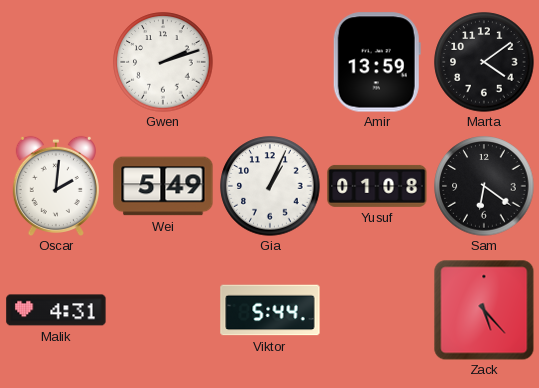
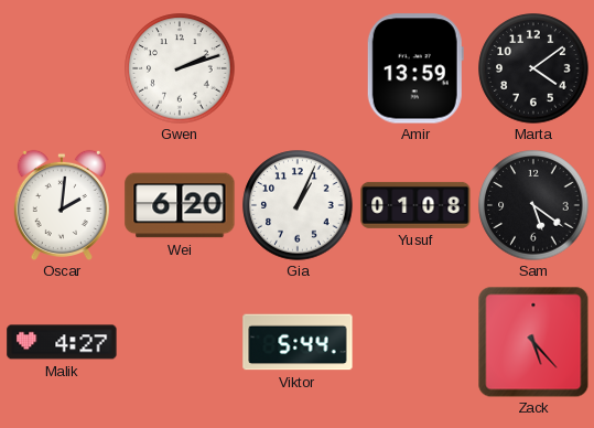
Wei: 5:49 -> 6:20
Sam: 6:21 -> 5:21
Malik: 4:31 -> 4:27
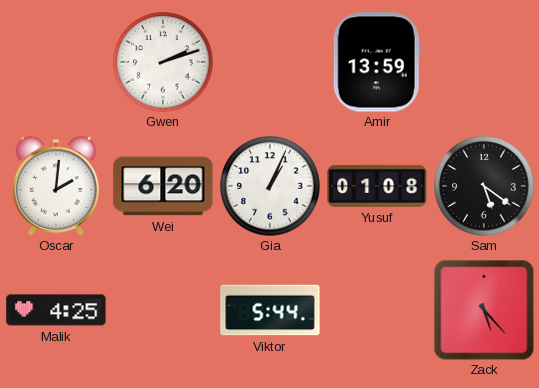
Marta: 4:09 -> none
Malik: 4:27 -> 4:25
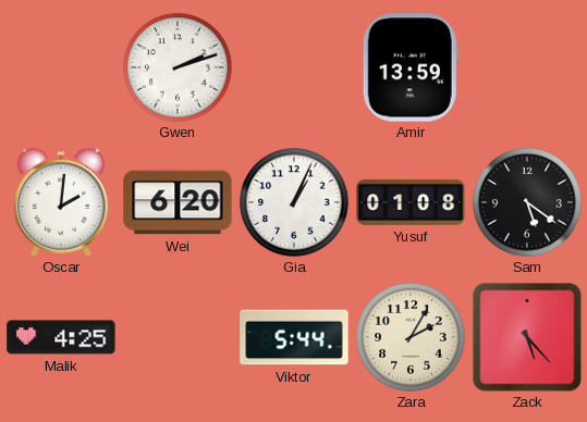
Zara: none -> 2:05
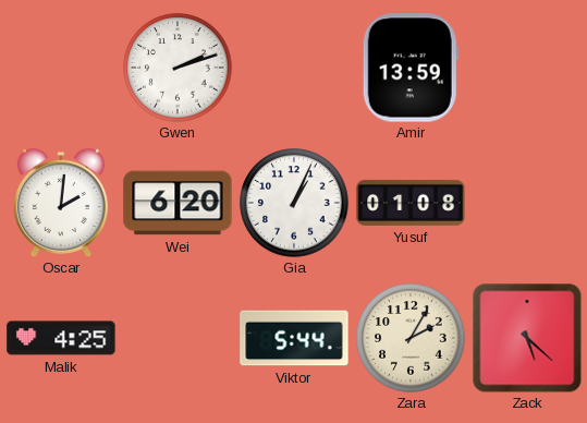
Sam: 5:21 -> none
Zack: 5:23 -> 5:22
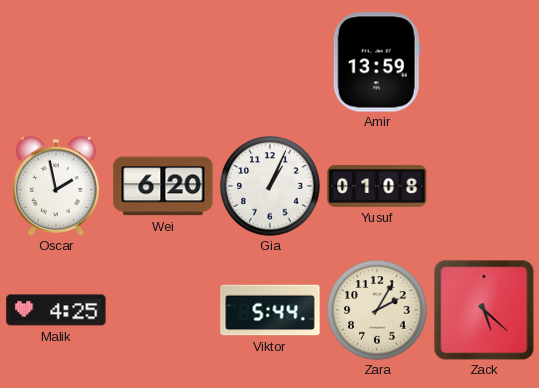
Gwen: 2:12 -> none
Oscar: 2:01 -> 1:58
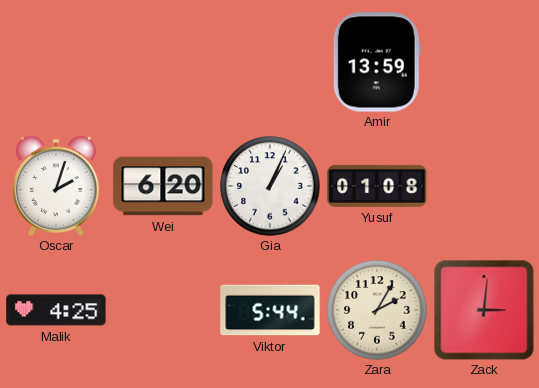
Oscar: 1:58 -> 2:03
Zack: 5:22 -> 3:01
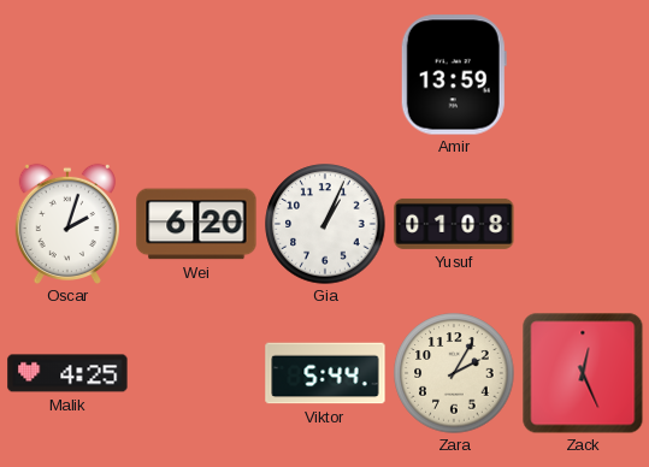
Zack: 3:01 -> 12:26
